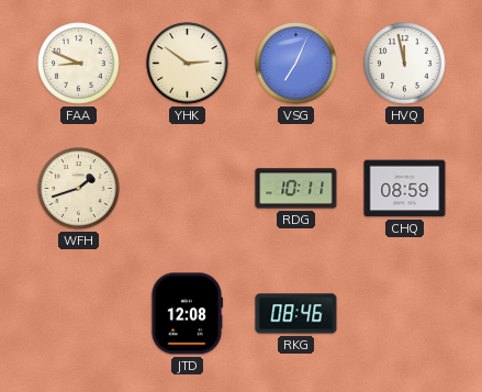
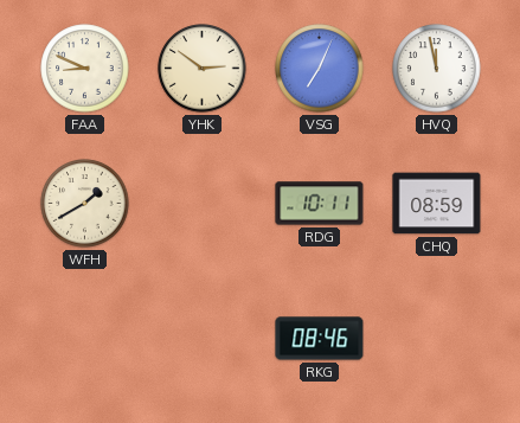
WFH: 1:42 -> 1:40
JTD: 12:08 -> none
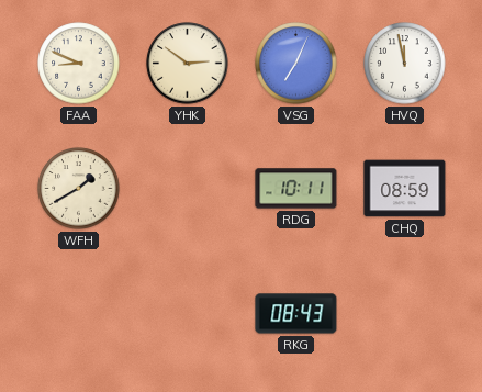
RKG: 08:46 -> 08:43
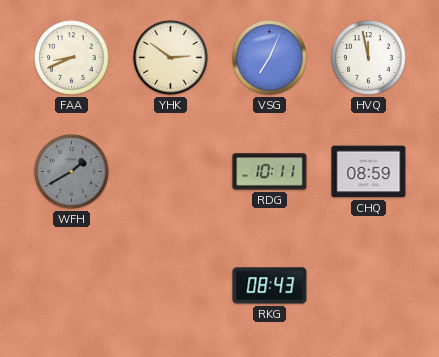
FAA: 8:49 -> 8:41
WFH dial: cream -> grey
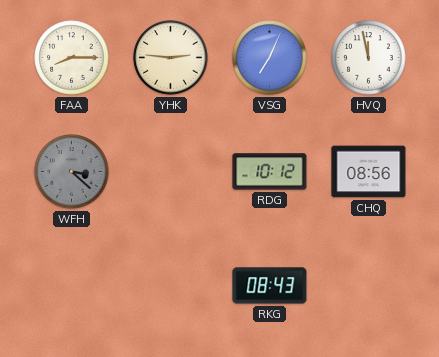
FAA: 8:41 -> 8:15
YHK: 2:51 -> 2:46
WFH: 1:40 -> 3:22
RDG: 10:11 -> 10:12
CHQ: 08:59 -> 08:56
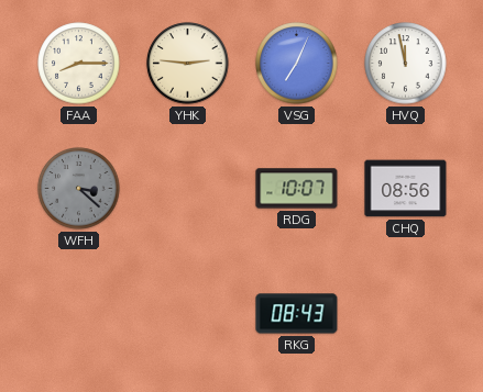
RDG: 10:12 -> 10:07
